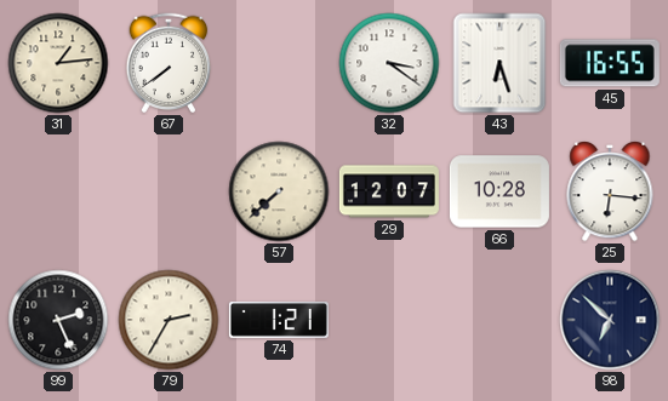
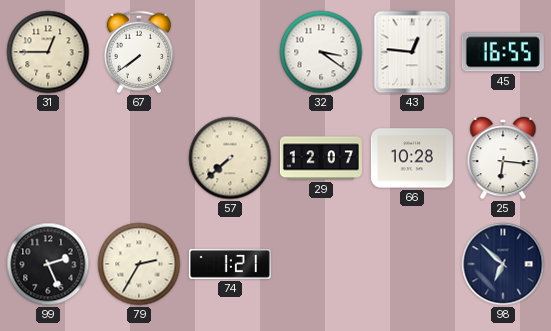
31: 1:14 -> 12:45
43: 6:27 -> 12:46
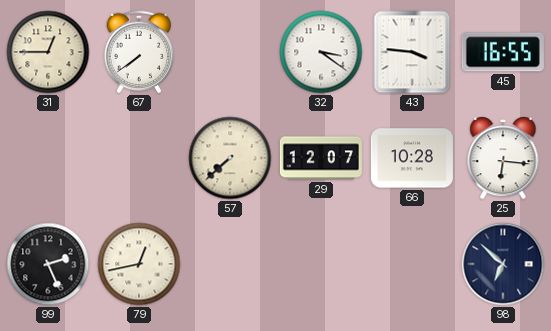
43: 12:46 -> 3:46
79: 2:35 -> 12:43
74: 1:21 -> none
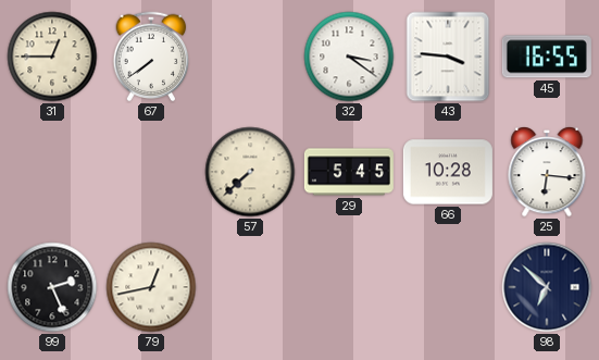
29: 12:07 -> 5:45
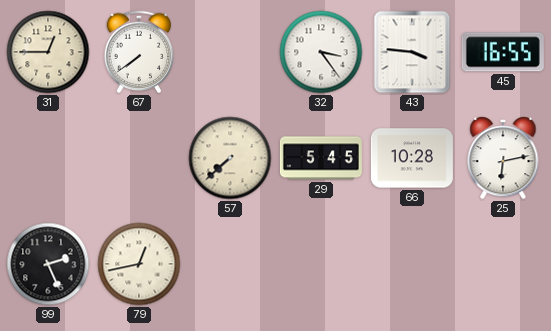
32: 3:21 -> 3:24
25: 6:16 -> 6:13
98: 6:52 -> none
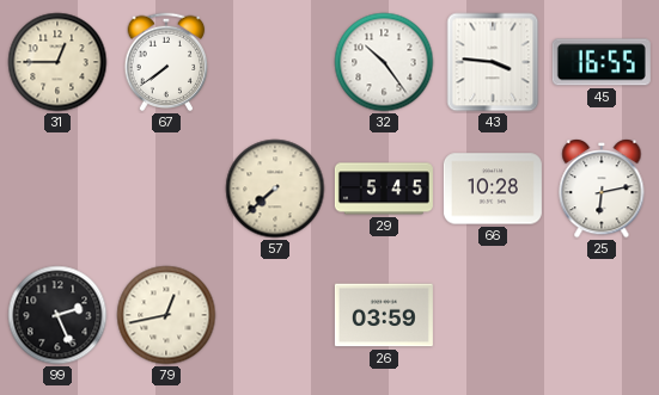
32: 3:24 -> 10:24
26: none -> 03:59
